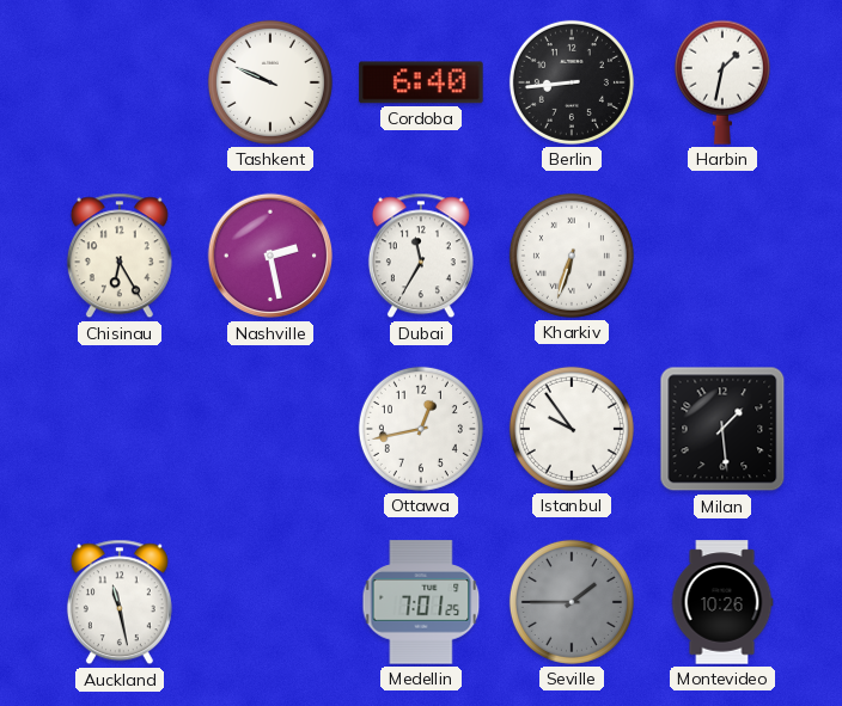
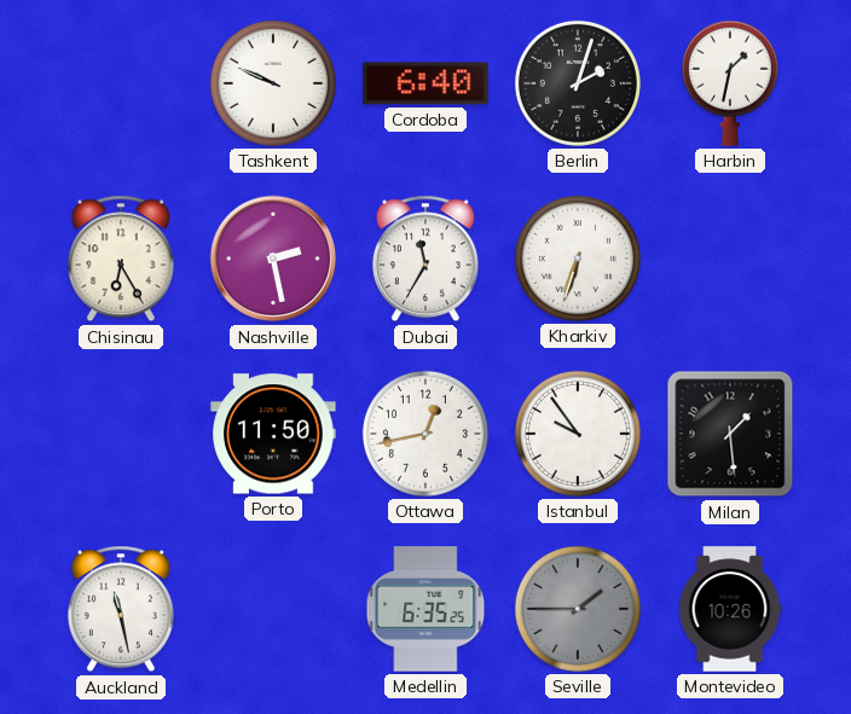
Berlin: 8:44 -> 2:03
Porto: none -> 11:50
Medellin: 7:01 -> 6:35
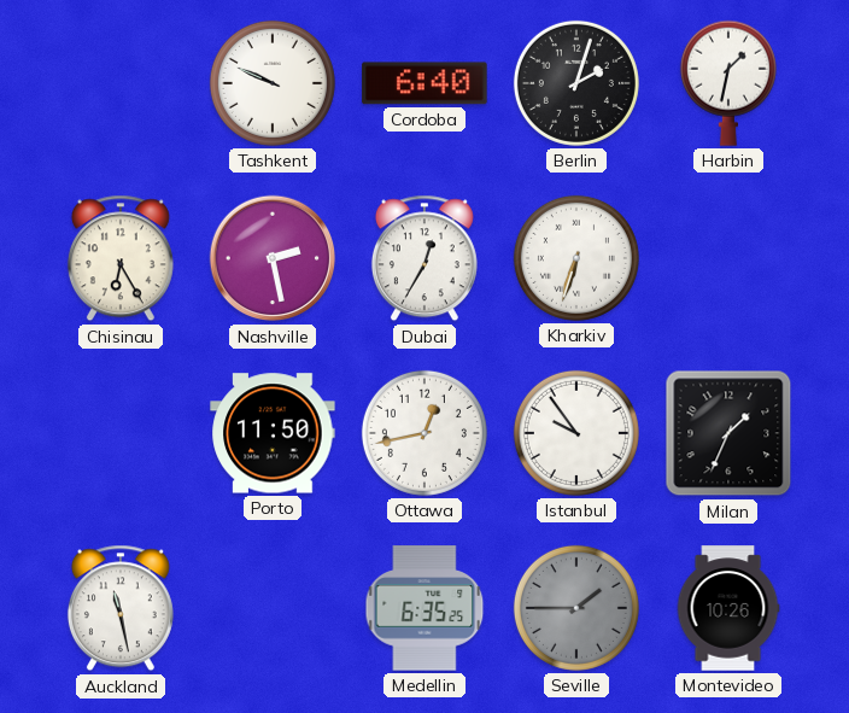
Dubai: 11:35 -> 12:35
Milan: 1:29 -> 1:34
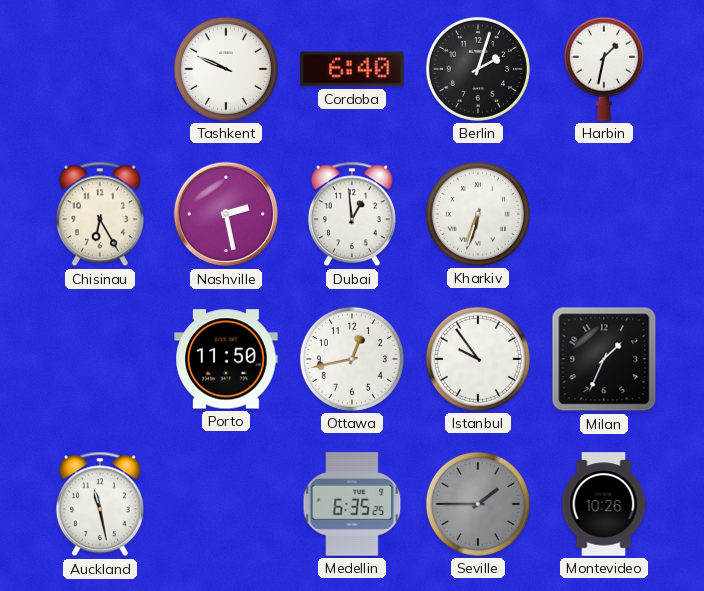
Dubai: 12:35 -> 12:59
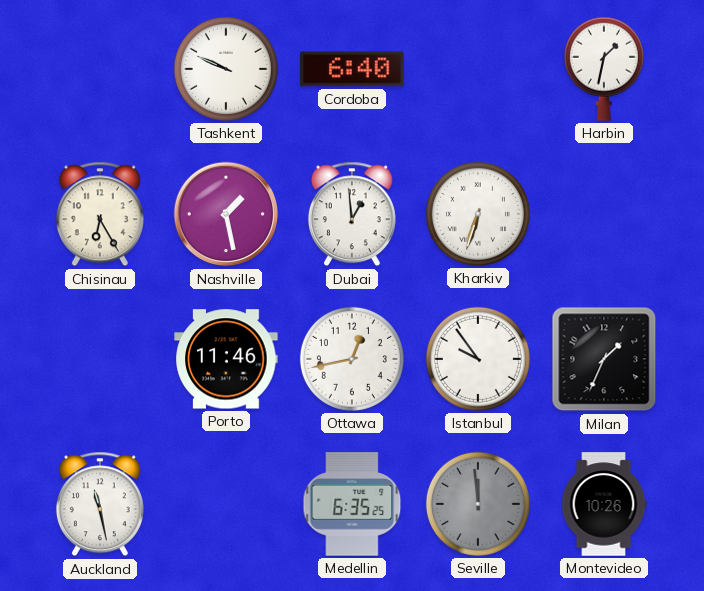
Berlin: 2:03 -> none
Nashville: 2:28 -> 1:28
Porto: 11:50 -> 11:46
Seville: 1:45 -> 11:59
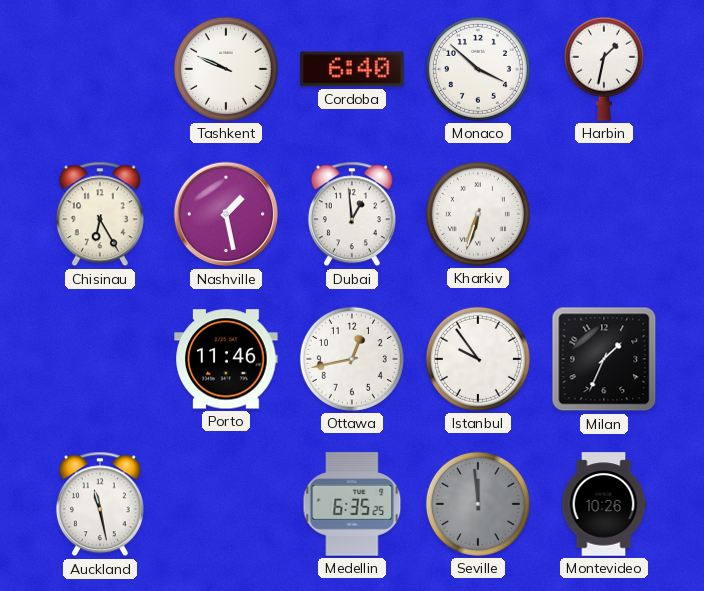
Monaco: none -> 3:52
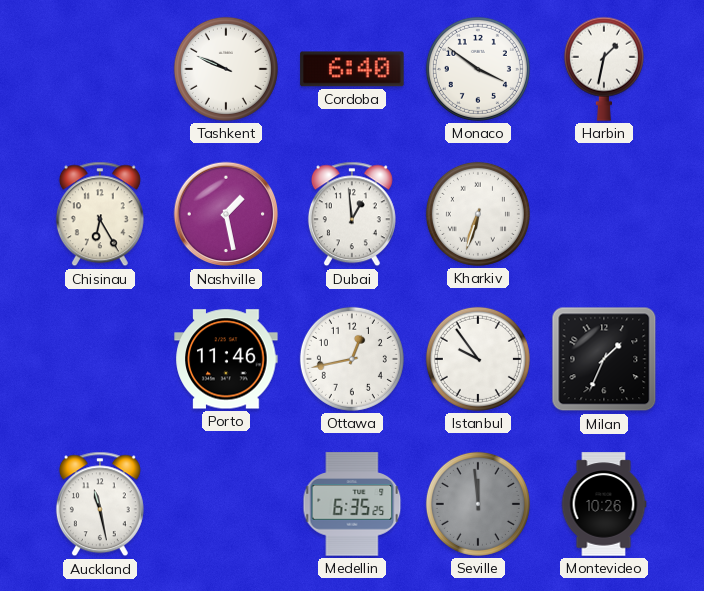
Monaco: 3:52 -> 3:51
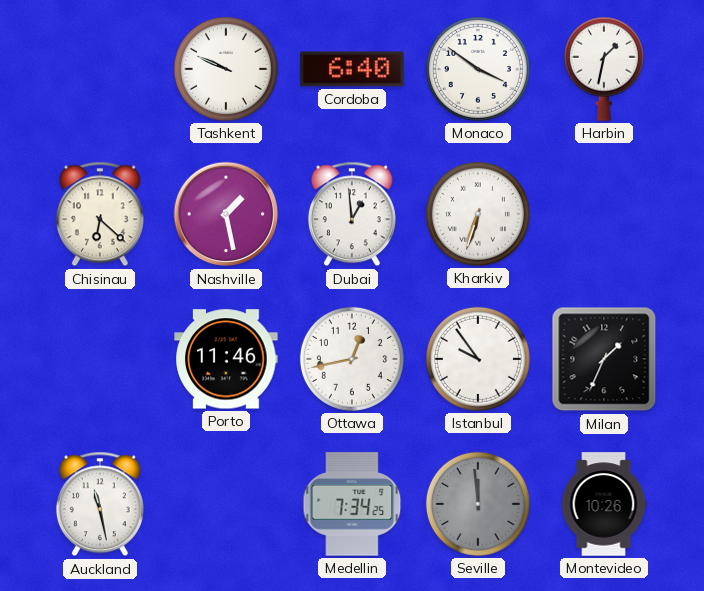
Chisinau: 6:25 -> 6:22
Medellin: 6:35 -> 7:34
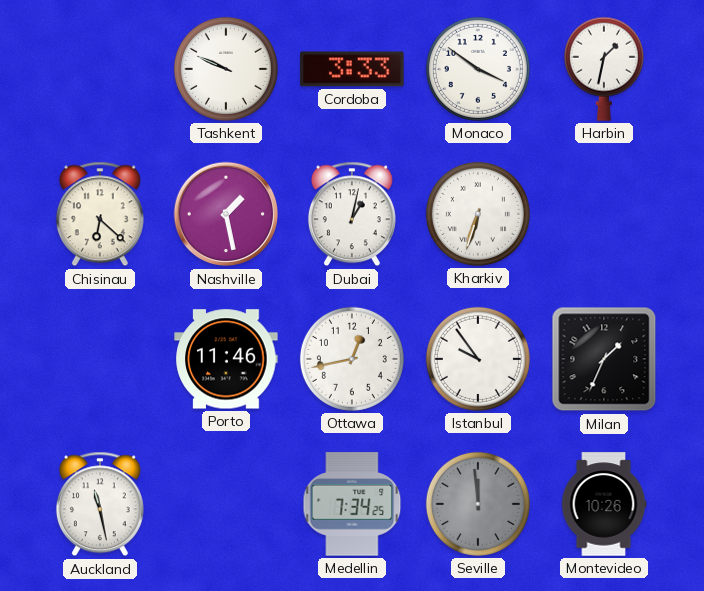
Cordoba: 6:40 -> 3:33
Dubai: 12:59 -> 1:02
